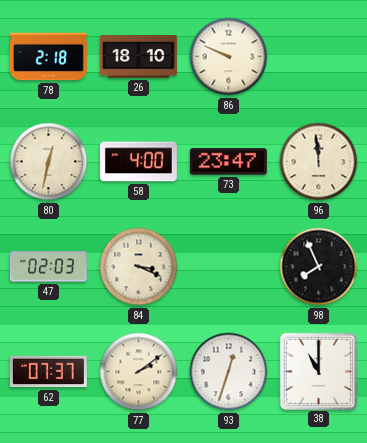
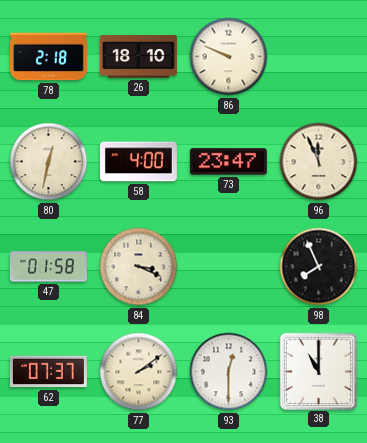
96: 11:59 -> 11:56
47: 02:03 -> 01:58
93: 12:33 -> 12:30
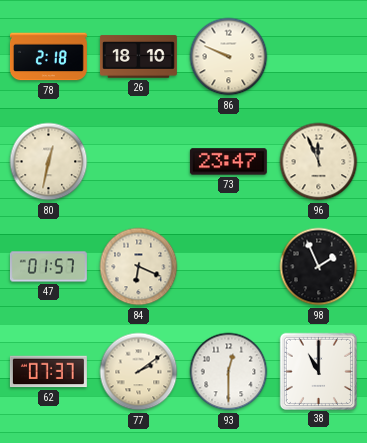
58: 4:00 -> none
47: 01:58 -> 01:57
84: 3:19 -> 6:19
98: 7:56 -> 1:56
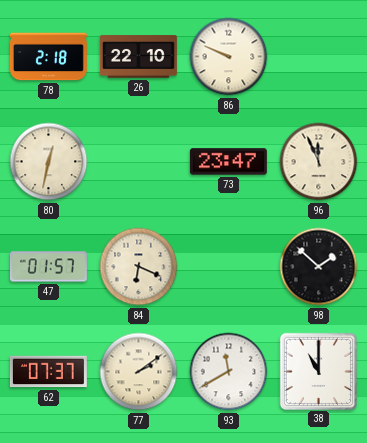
26: 18:10 -> 22:10
98: 1:56 -> 1:52
93: 12:30 -> 11:40
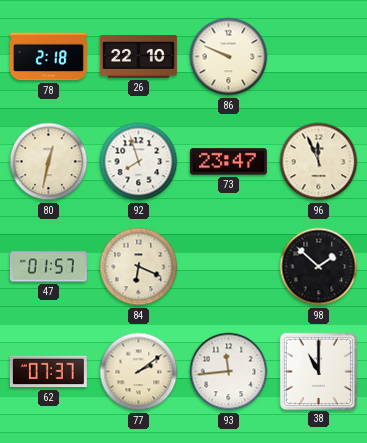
92: none -> 7:57
93: 11:40 -> 11:44
